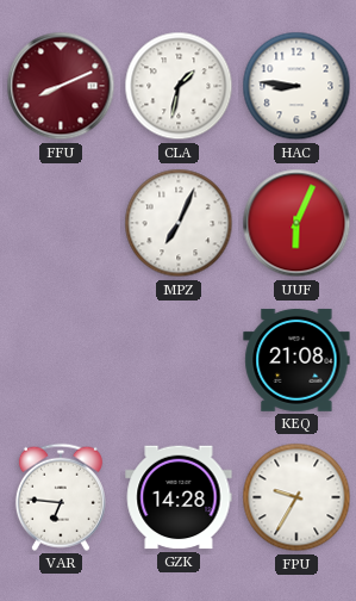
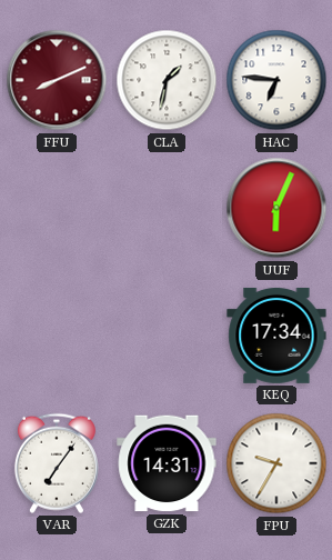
HAC: 8:46 -> 6:46
MPZ: 7:04 -> none
KEQ: 21:08 -> 17:34
VAR: 6:46 -> 7:06
GZK: 14:28 -> 14:31
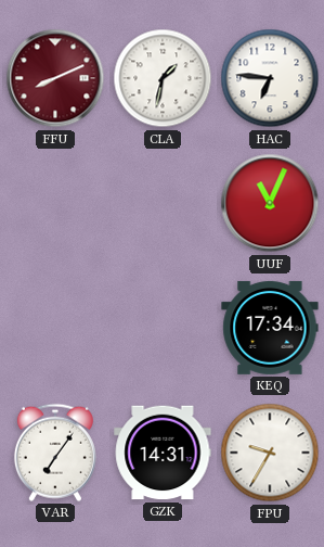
UUF: 6:04 -> 11:04
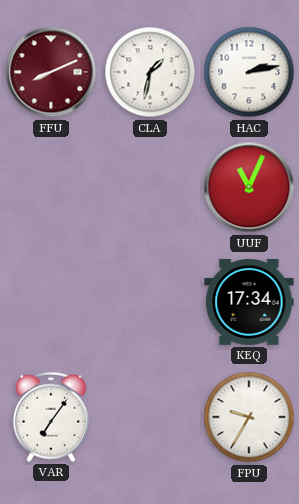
HAC: 6:46 -> 2:13
GZK: 14:31 -> none
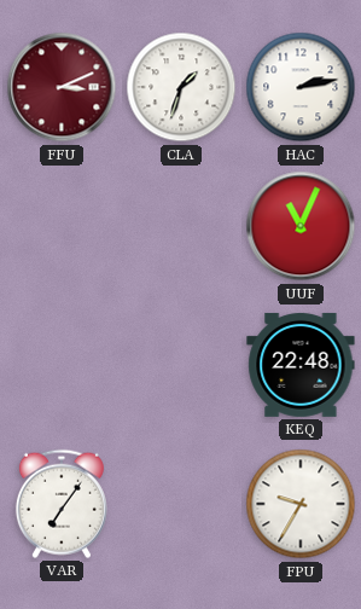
FFU: 8:11 -> 3:11
CLA: 1:32 -> 1:33
KEQ: 17:34 -> 22:48
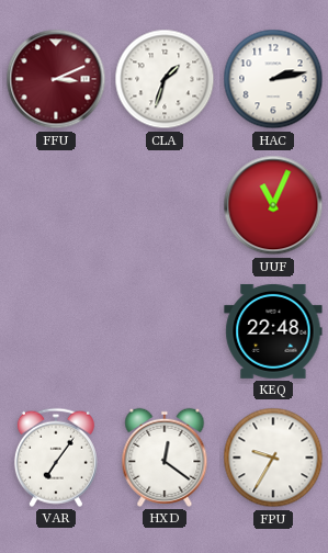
HXD: none -> 12:21
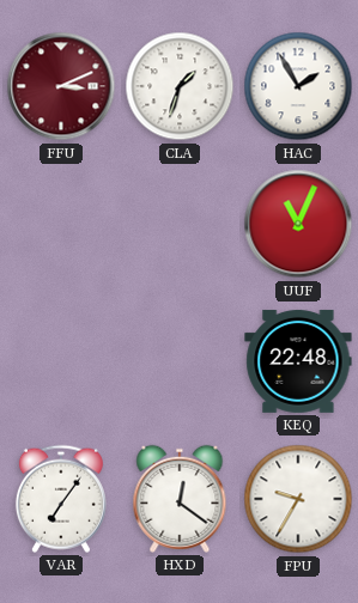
HAC: 2:13 -> 1:55
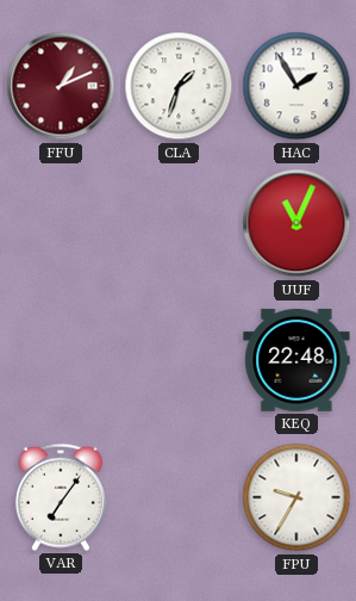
FFU: 3:11 -> 1:11
HXD: 12:21 -> none
